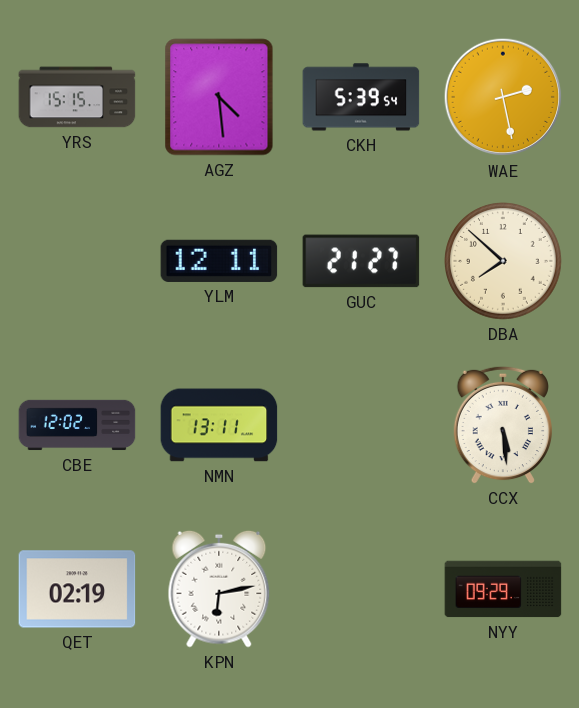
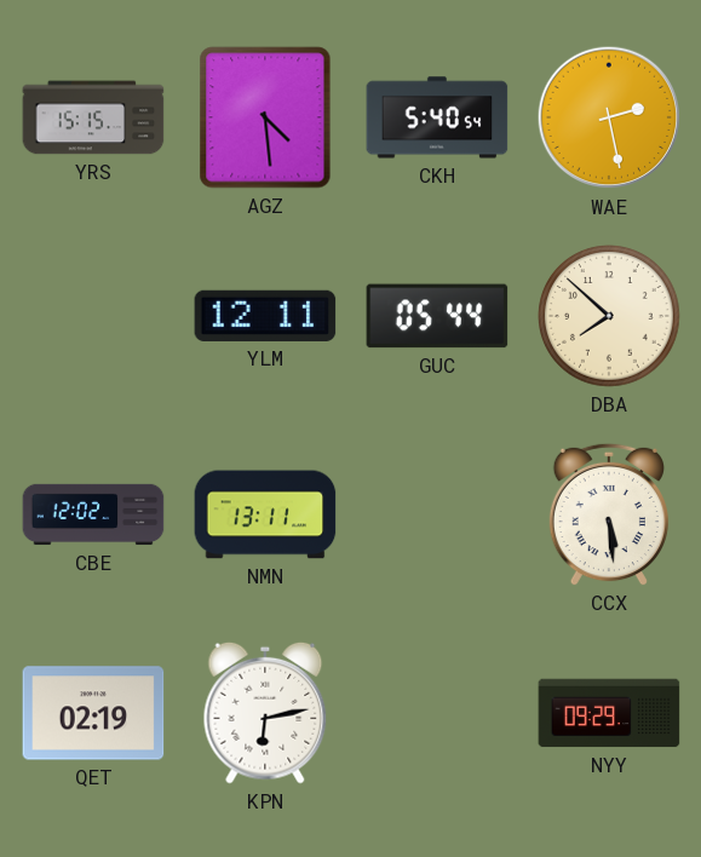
CKH: 5:39 -> 5:40
GUC: 21:27 -> 05:44
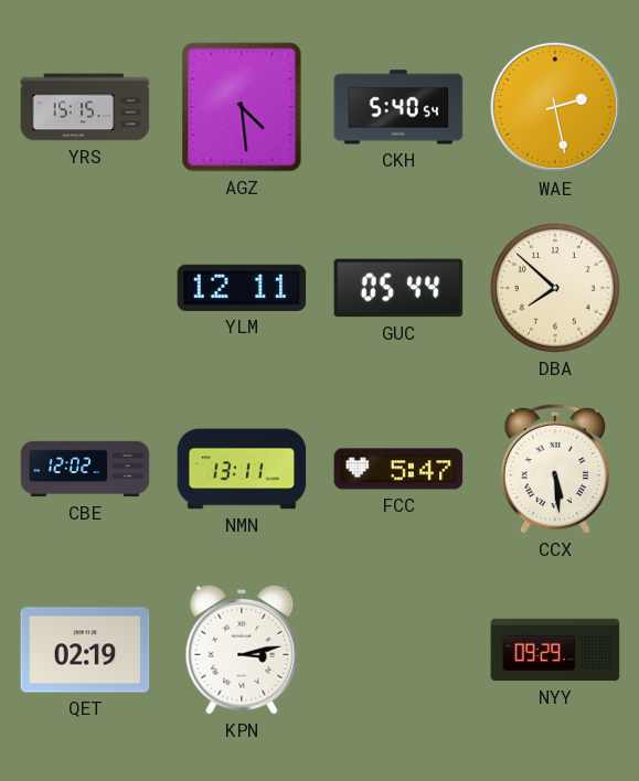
FCC: none -> 5:47
KPN: 6:13 -> 3:13
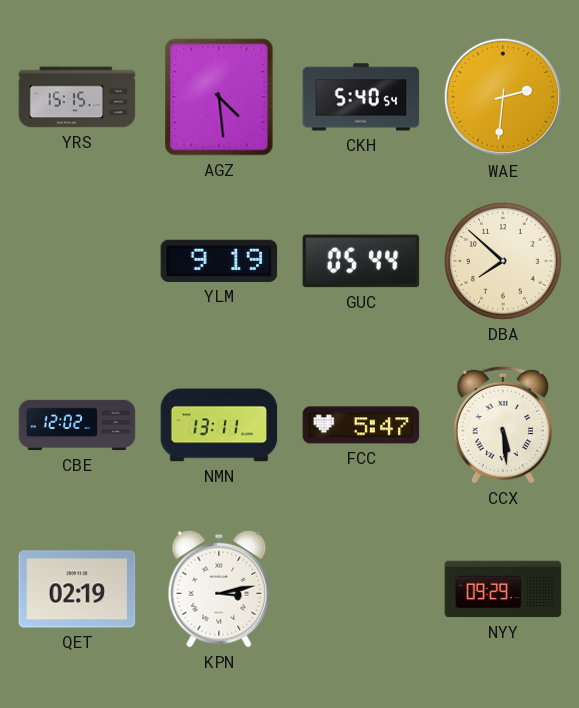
WAE: 2:28 -> 2:31
YLM: 12:11 -> 9:19
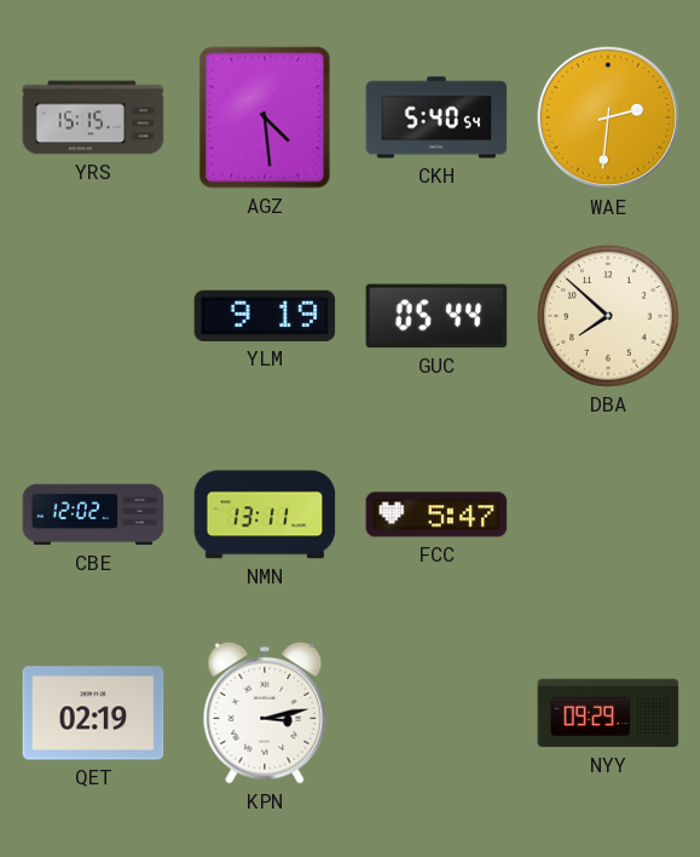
CCX: 5:29 -> none
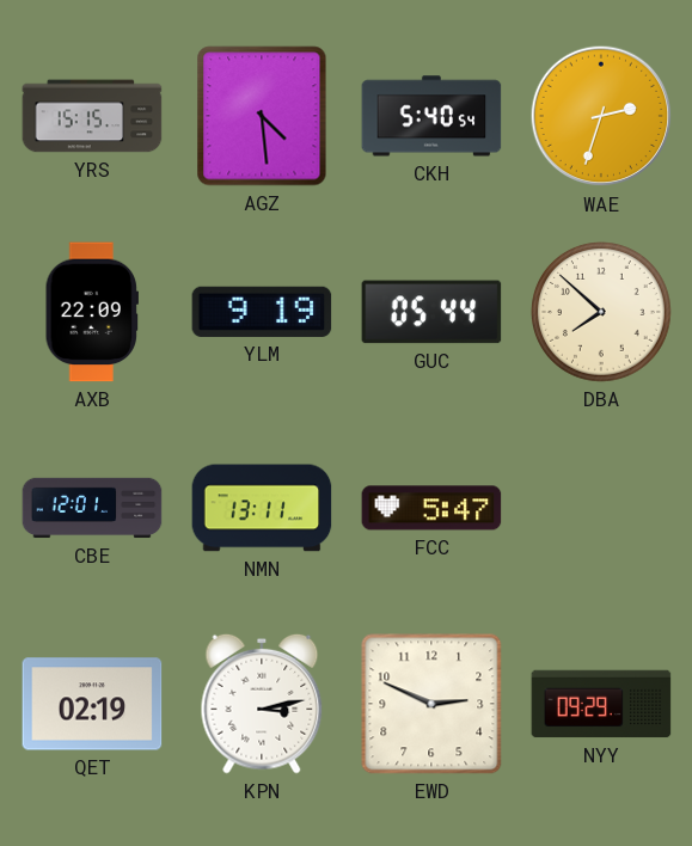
WAE: 2:31 -> 2:33
AXB: none -> 22:09
CBE: 12:02 -> 12:01
EWD: none -> 2:49
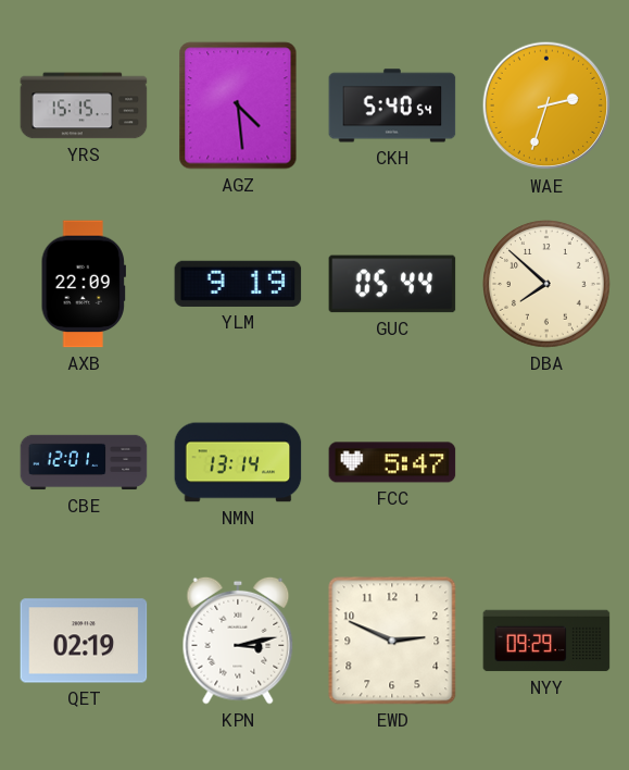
NMN: 13:11 -> 13:14
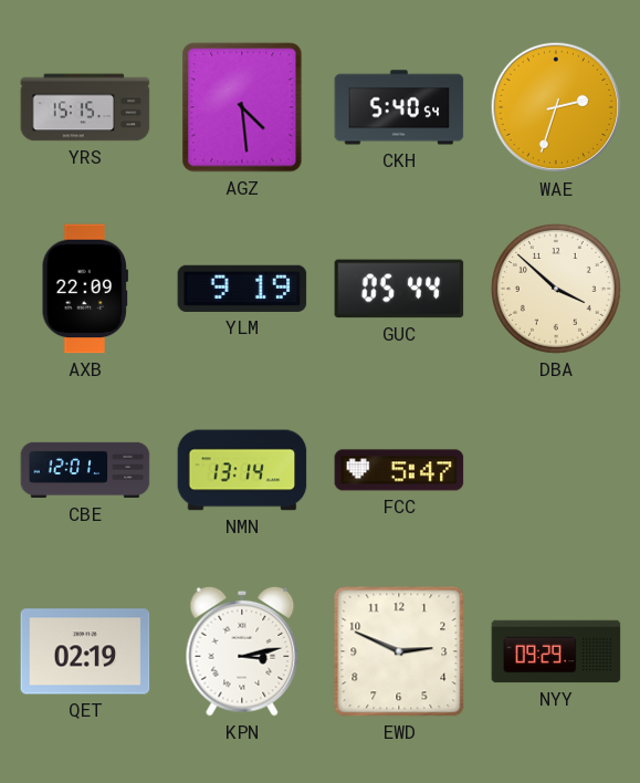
DBA: 7:52 -> 3:52
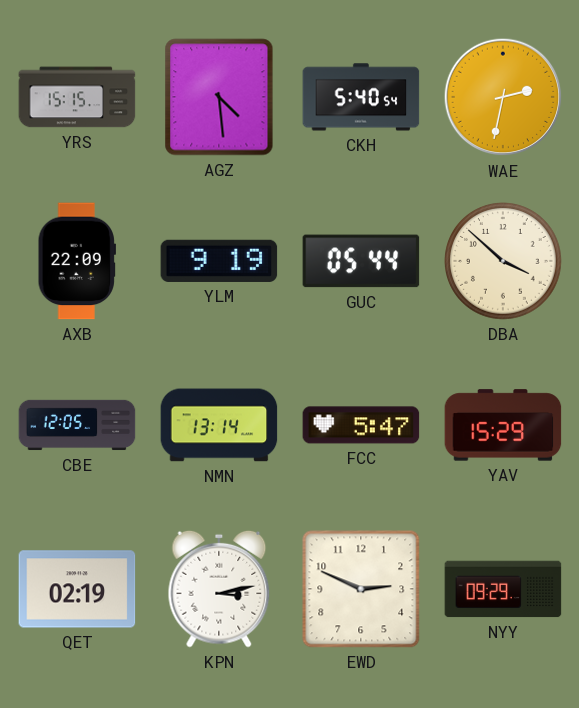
WAE: 2:33 -> 2:32
CBE: 12:01 -> 12:05
YAV: none -> 15:29
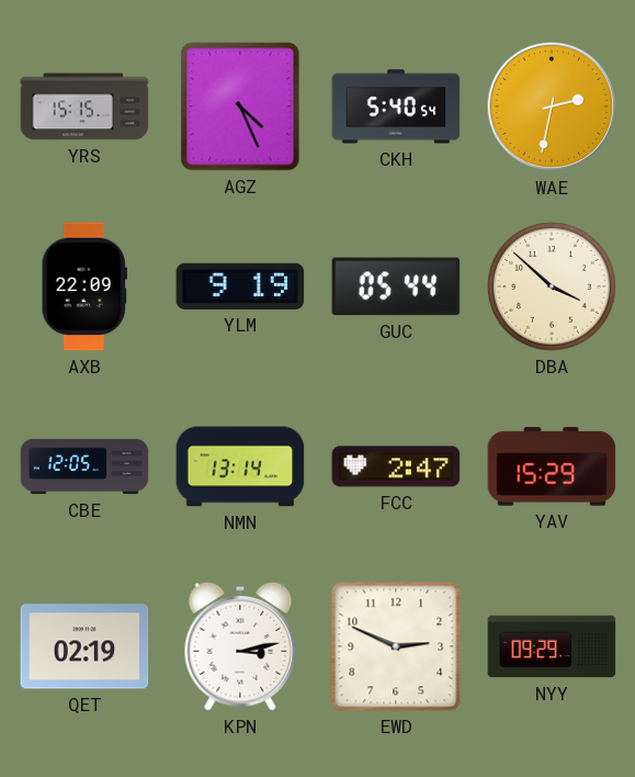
AGZ: 4:29 -> 4:26
FCC: 5:47 -> 2:47
